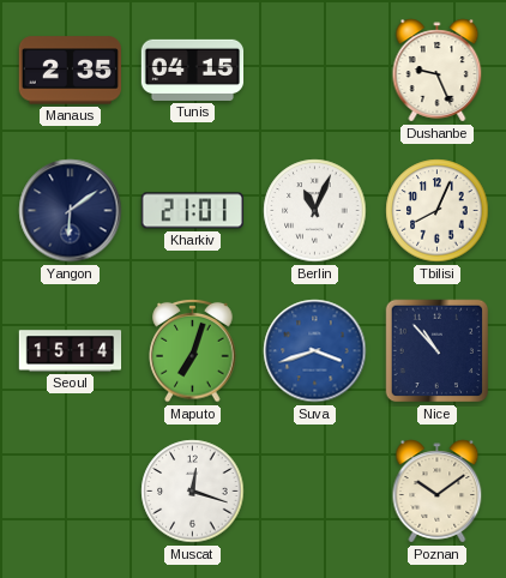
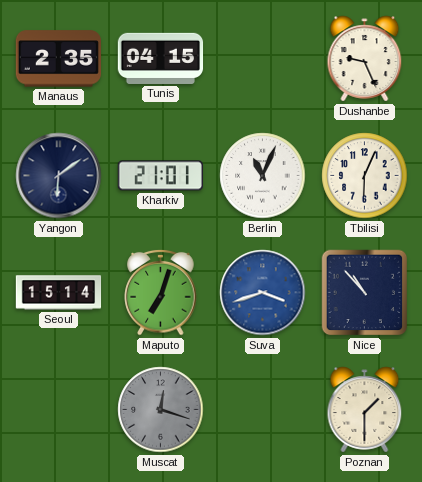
Tbilisi: 8:04 -> 6:04
Muscat dial: white -> grey
Poznan: 10:09 -> 1:30
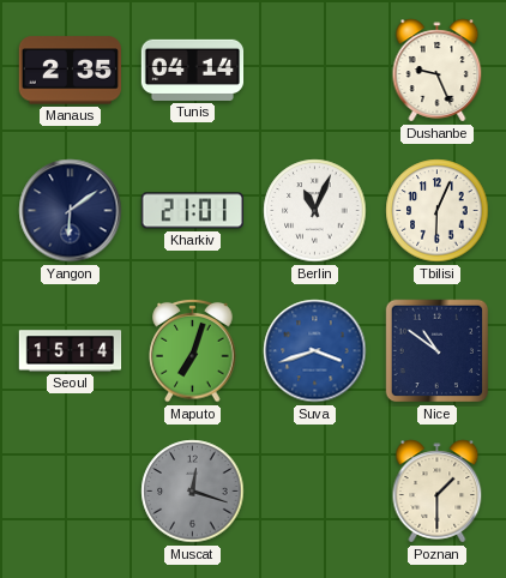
Tunis: 04:15 -> 04:14
Nice: 10:53 -> 10:51
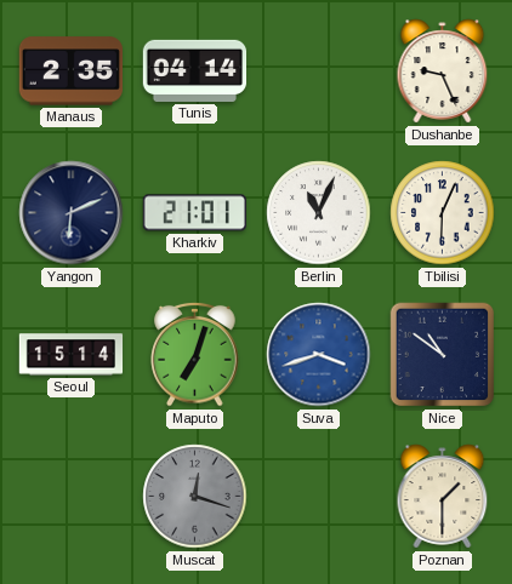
Yangon: 6:09 -> 6:11
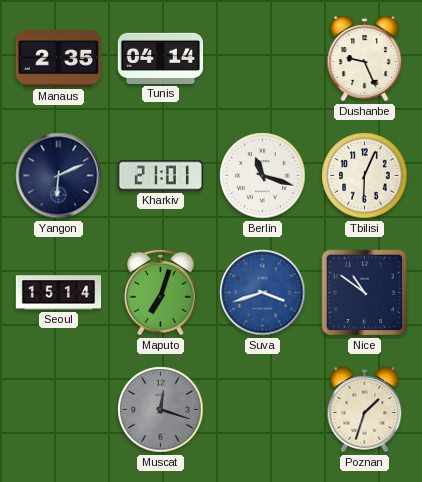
Berlin: 11:04 -> 11:18
Poznan: 1:30 -> 1:33
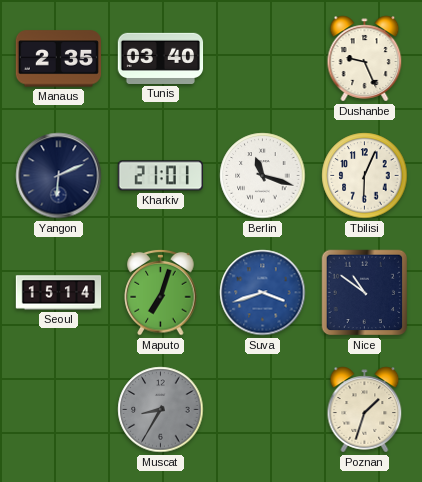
Tunis: 04:14 -> 03:40
Muscat: 12:18 -> 8:35
